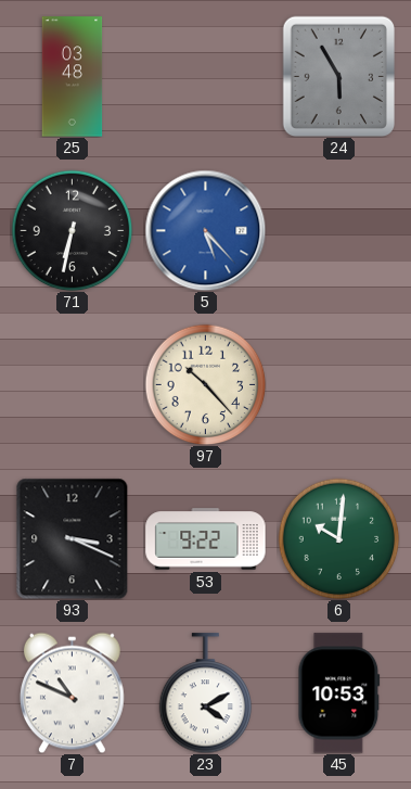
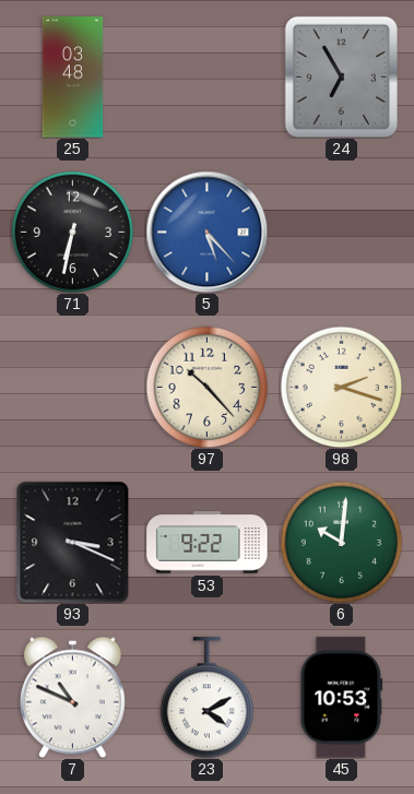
24: 5:55 -> 6:55
98: none -> 2:18
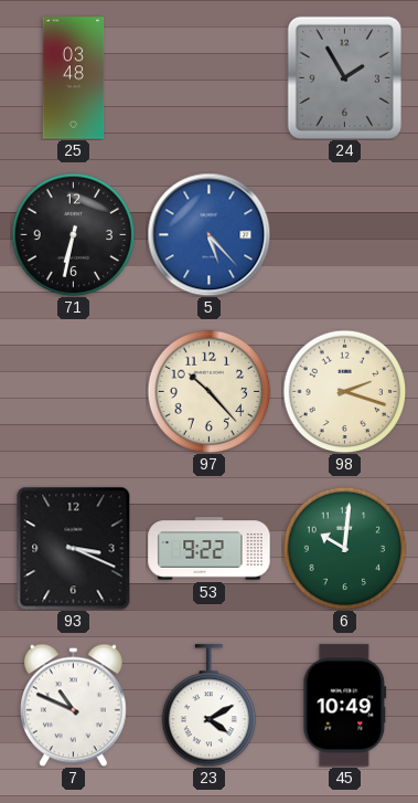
24: 6:55 -> 1:55
45: 10:53 -> 10:49
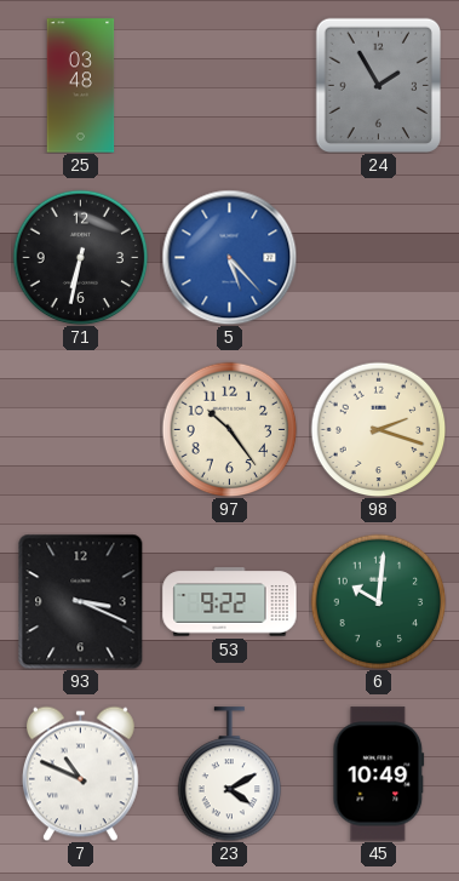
97: 10:23 -> 10:24
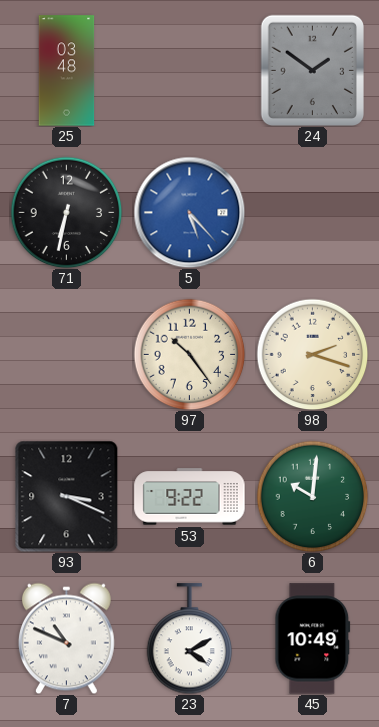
24: 1:55 -> 1:51
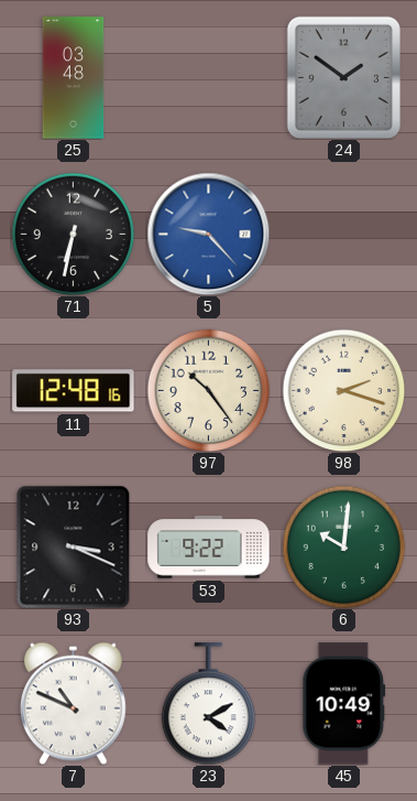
5: 5:23 -> 9:23
11: none -> 12:48
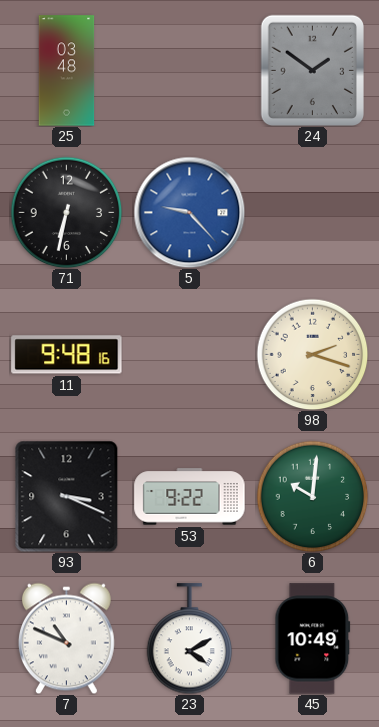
11: 12:48 -> 9:48
97: 10:24 -> none
